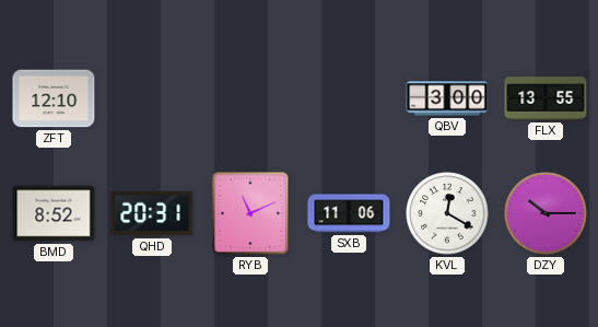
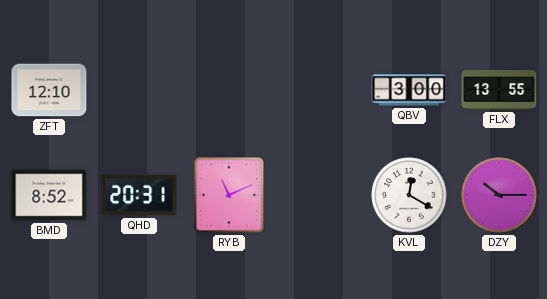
SXB: 11:06 -> none
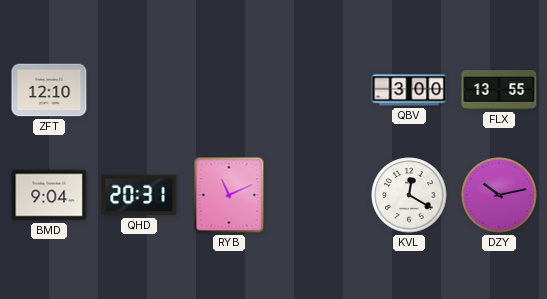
BMD: 8:52 -> 9:04
DZY: 10:15 -> 10:13
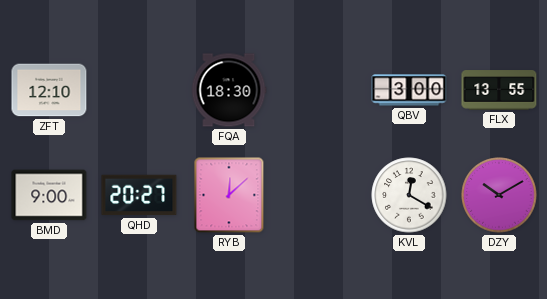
FQA: none -> 18:30
BMD: 9:04 -> 9:00
QHD: 20:31 -> 20:27
RYB: 11:11 -> 12:08
DZY: 10:13 -> 10:10
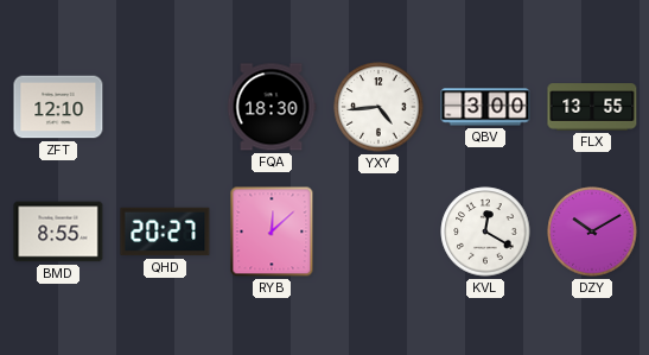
YXY: none -> 4:44
BMD: 9:00 -> 8:55
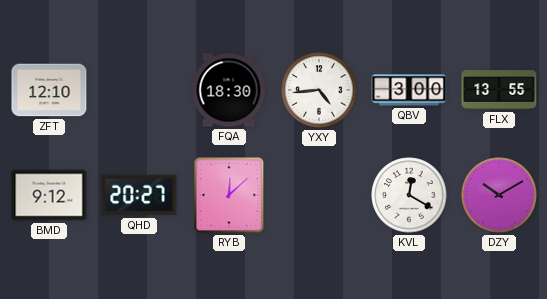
BMD: 8:55 -> 9:12
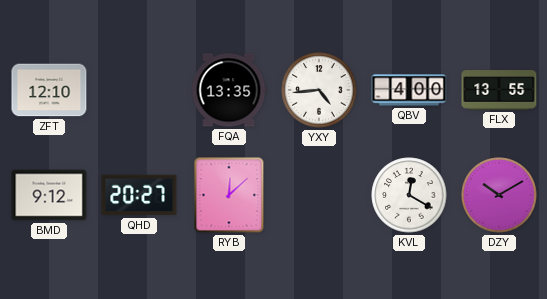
FQA: 18:30 -> 13:35
QBV: 3:00 -> 4:00
